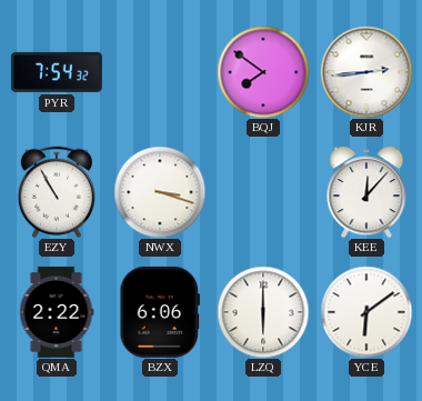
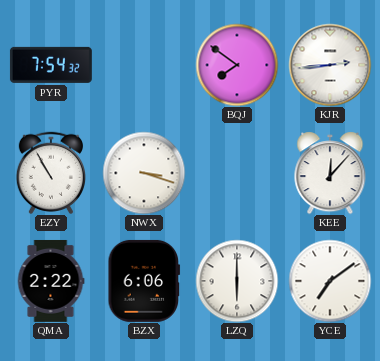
YCE: 6:09 -> 7:09
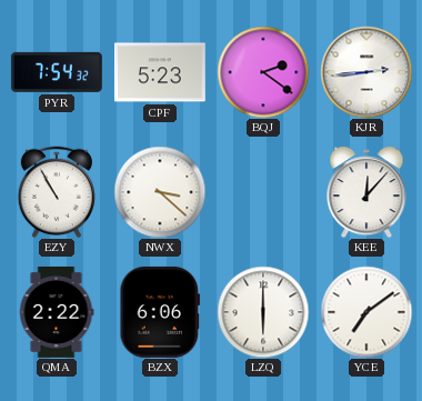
CPF: none -> 5:23
BQJ: 7:51 -> 2:21
NWX: 3:18 -> 3:22
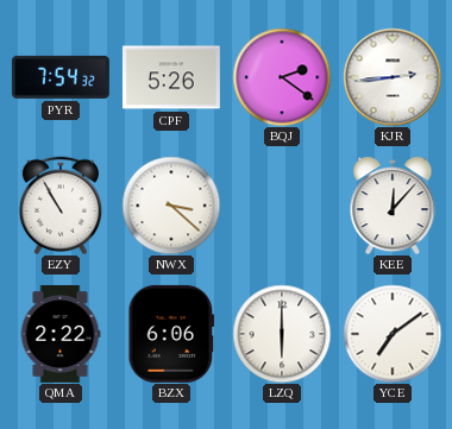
CPF: 5:23 -> 5:26
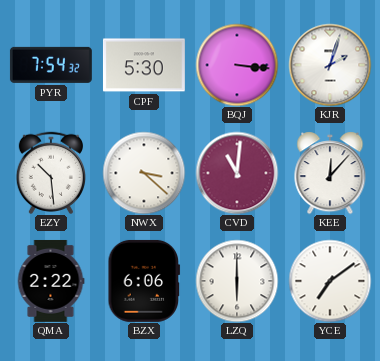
CPF: 5:26 -> 5:30
BQJ: 2:21 -> 3:16
KJR: 2:44 -> 2:03
EZY: 10:55 -> 10:29
CVD: none -> 11:01
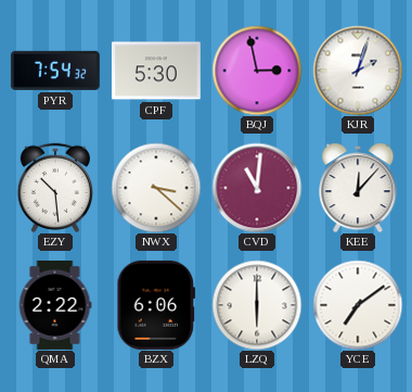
BQJ: 3:16 -> 2:58
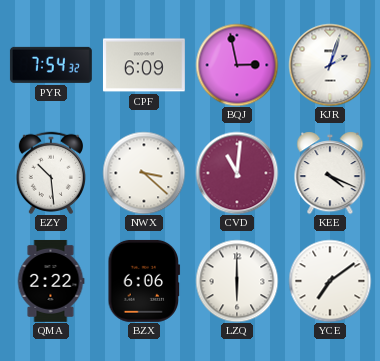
CPF: 5:30 -> 6:09
KEE: 12:07 -> 4:19
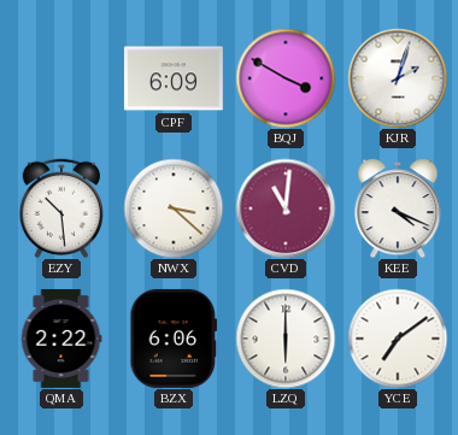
PYR: 7:54 -> none
BQJ: 2:58 -> 3:50
